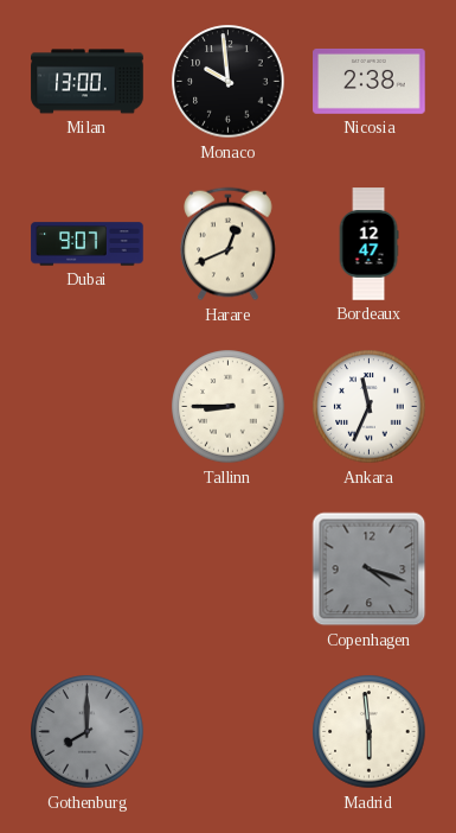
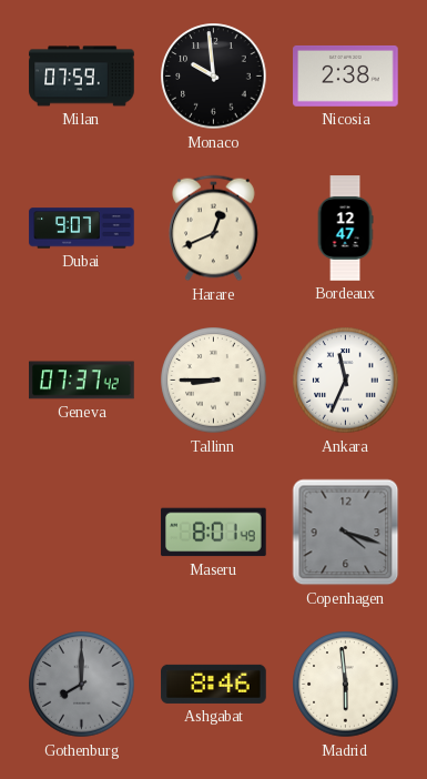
Milan: 13:00 -> 07:59
Geneva: none -> 07:37
Maseru: none -> 8:01
Ashgabat: none -> 8:46
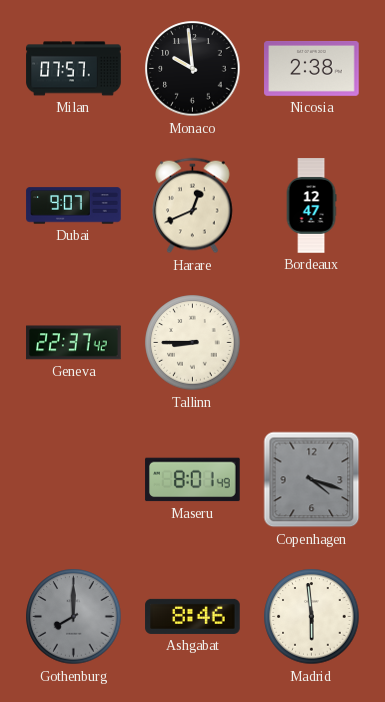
Milan: 07:59 -> 07:57
Geneva: 07:37 -> 22:37
Ankara: 11:34 -> none
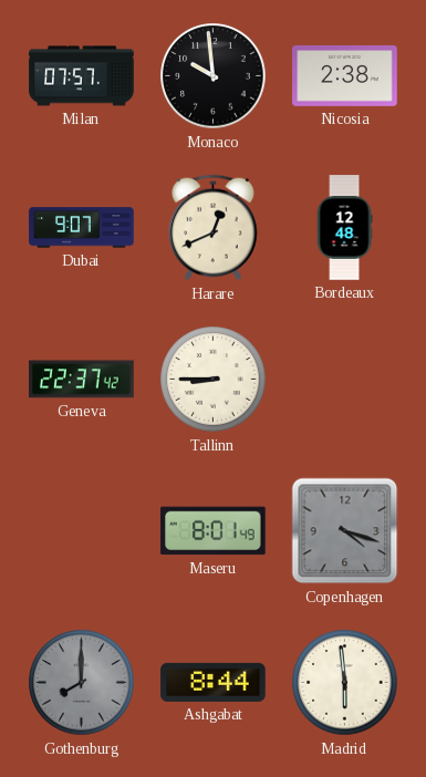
Bordeaux: 12:47 -> 12:48
Ashgabat: 8:46 -> 8:44
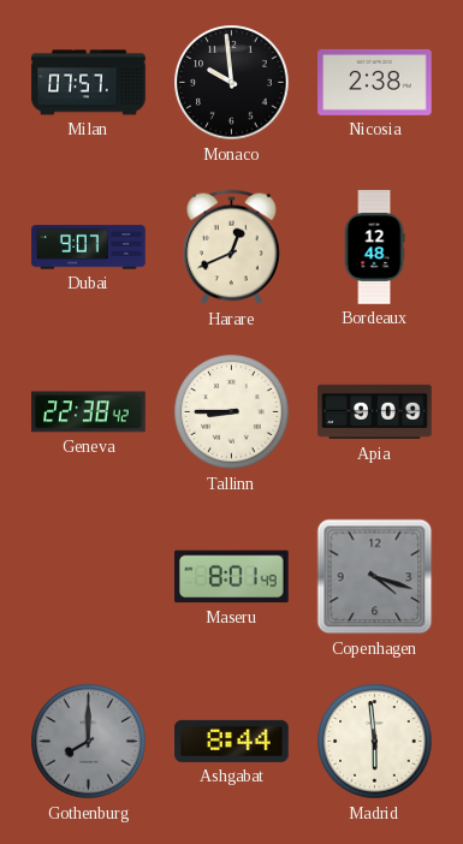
Geneva: 22:37 -> 22:38
Apia: none -> 9:09
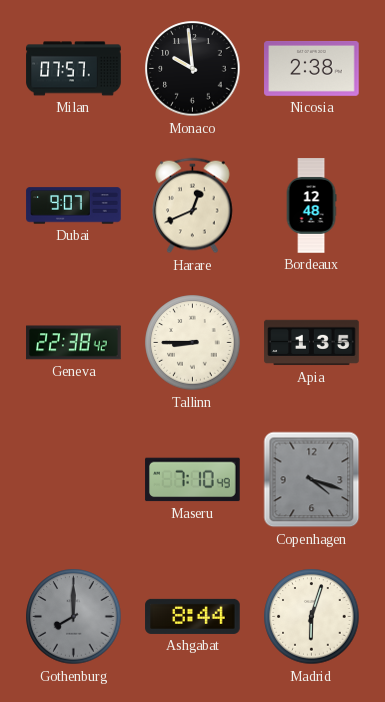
Apia: 9:09 -> 1:35
Maseru: 8:01 -> 7:10
Madrid: 5:59 -> 6:03
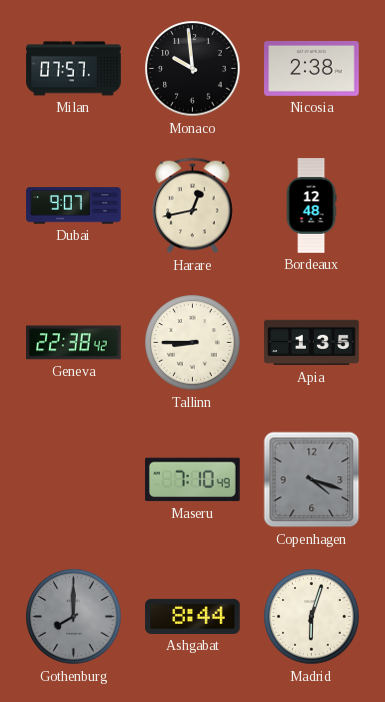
Harare: 12:41 -> 12:43
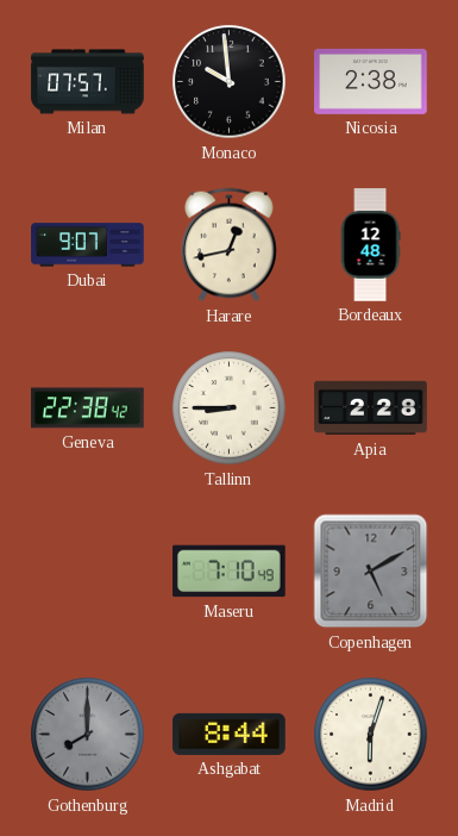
Apia: 1:35 -> 2:28
Copenhagen: 4:18 -> 5:10
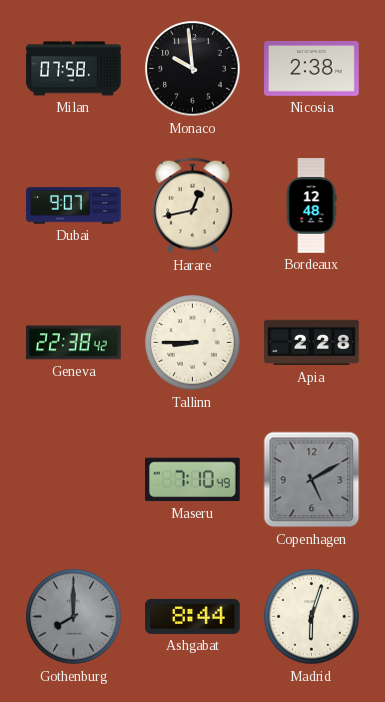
Milan: 07:57 -> 07:58
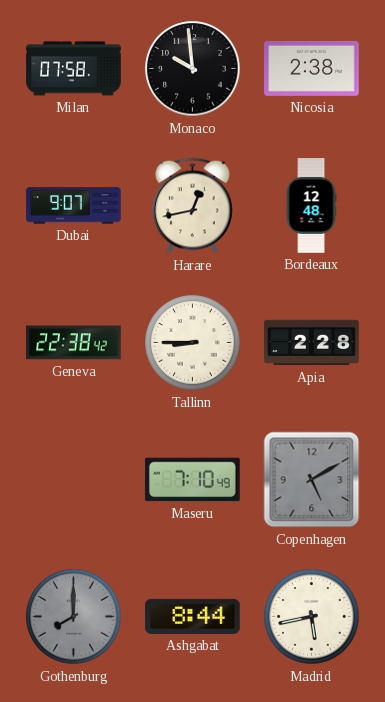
Madrid: 6:03 -> 5:43
